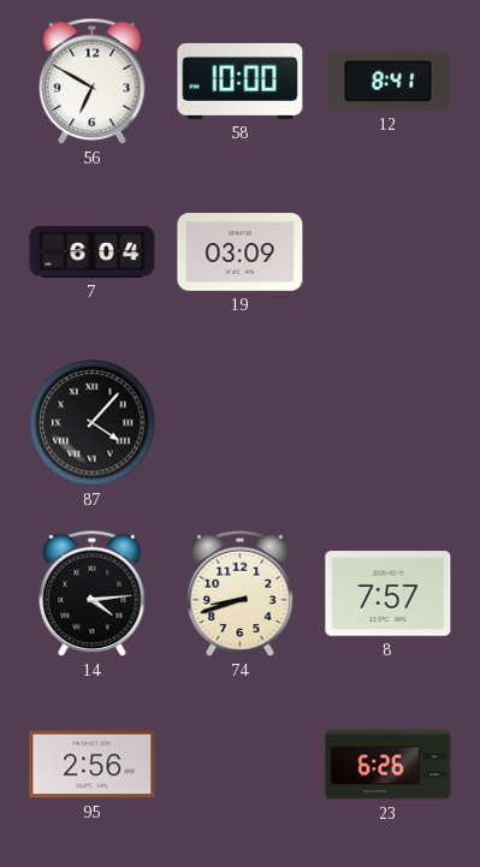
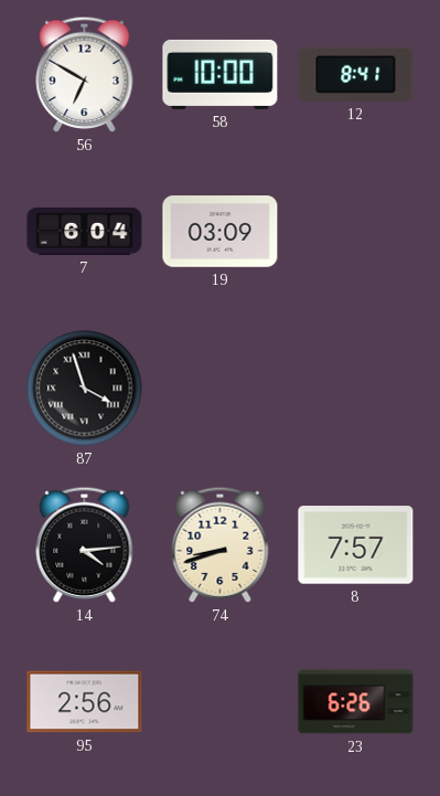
87: 4:07 -> 3:57
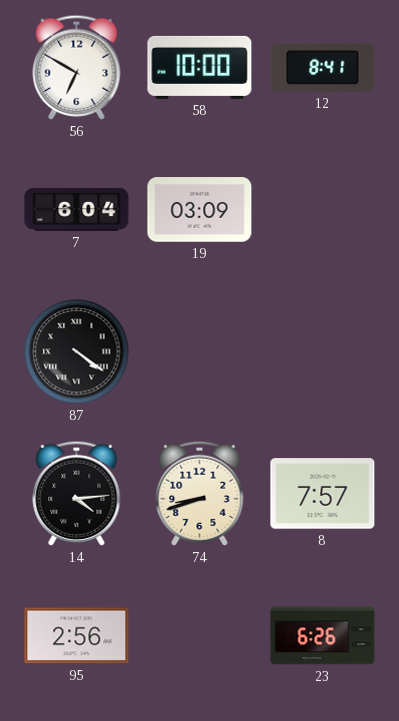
87: 3:57 -> 4:21
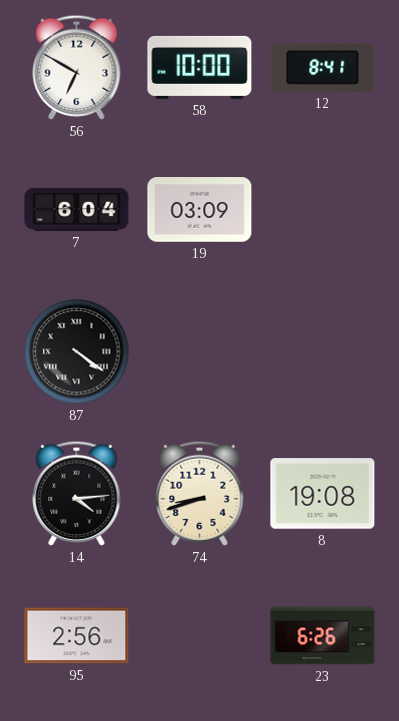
8: 7:57 -> 19:08
